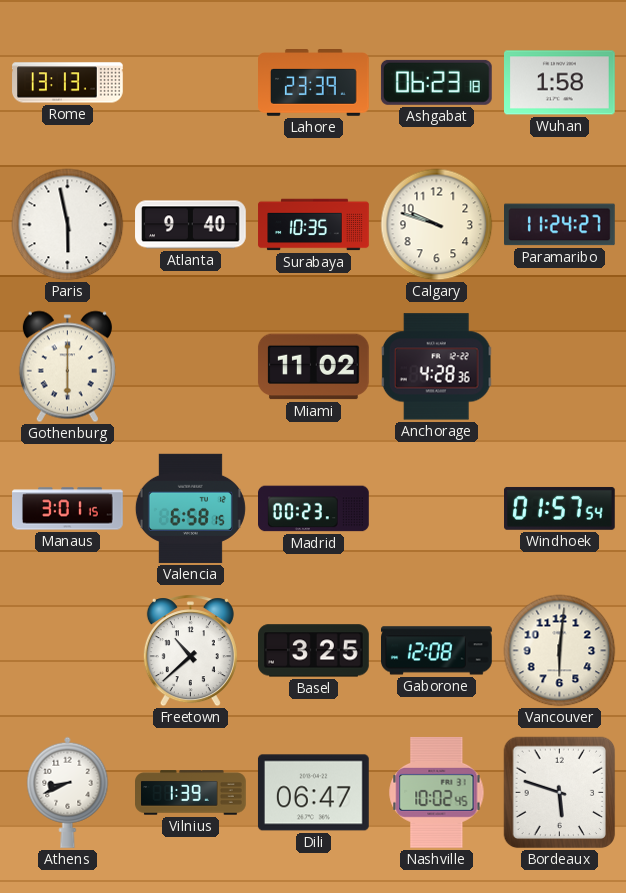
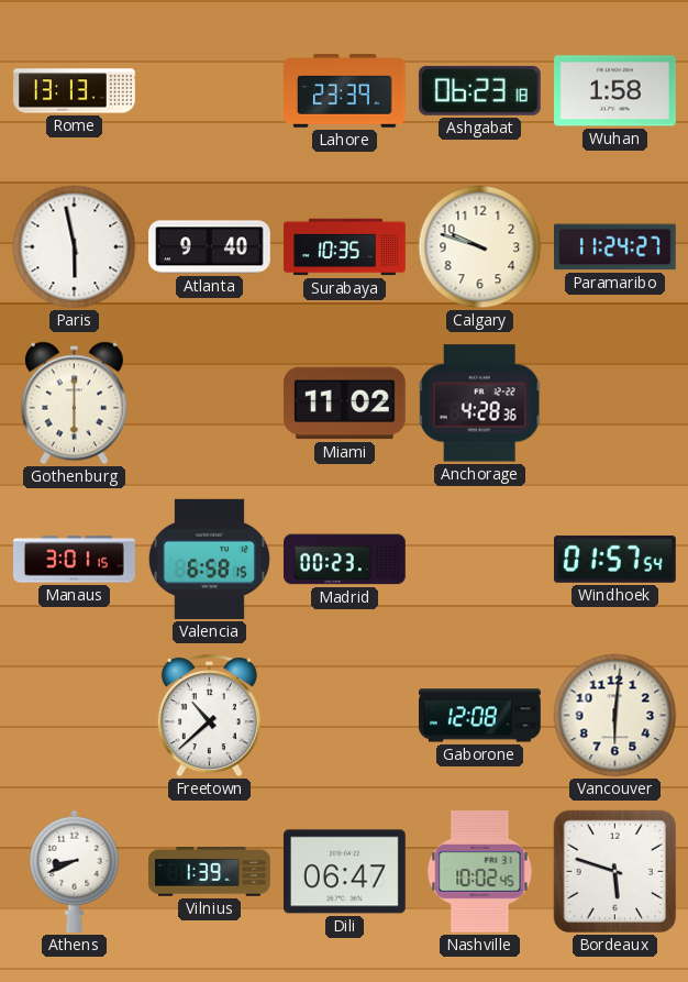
Basel: 3:25 -> none
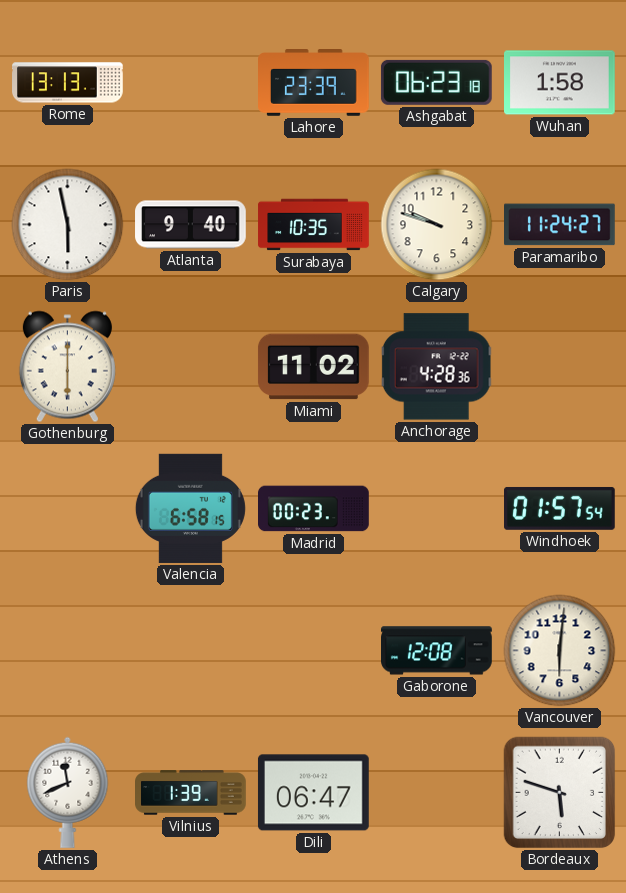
Manaus: 3:01 -> none
Freetown: 10:38 -> none
Athens: 8:41 -> 11:41
Nashville: 10:02 -> none
